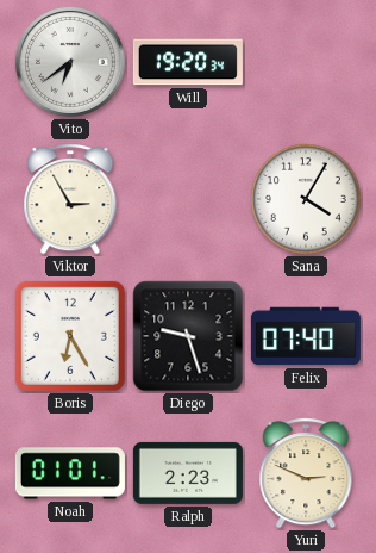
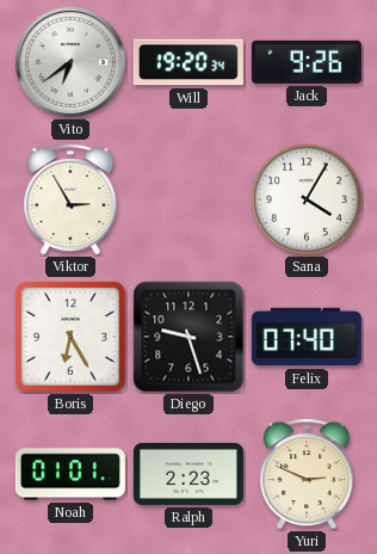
Jack: none -> 9:26
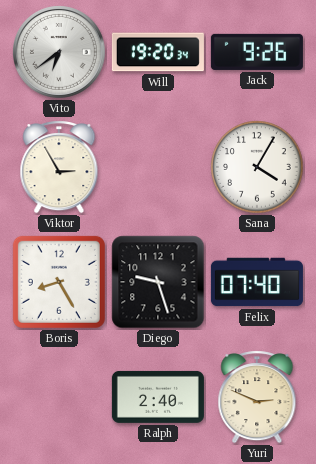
Boris: 6:25 -> 8:25
Noah: 01:01 -> none
Ralph: 2:23 -> 2:40
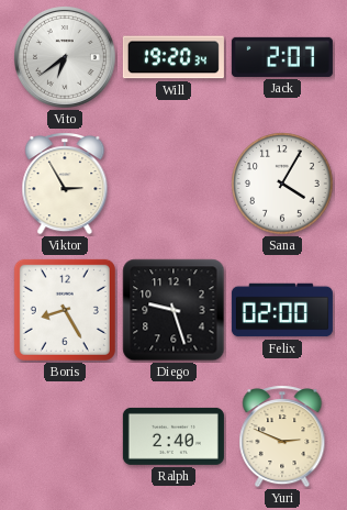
Jack: 9:26 -> 2:07
Felix: 07:40 -> 02:00
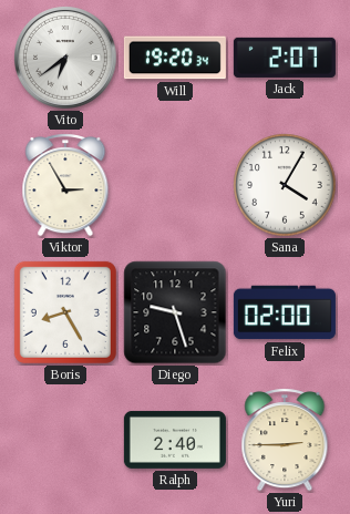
Yuri: 2:49 -> 2:45
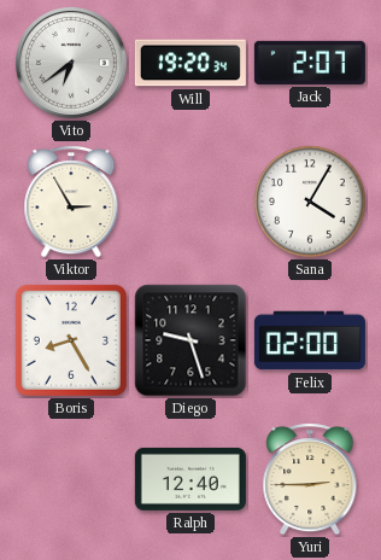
Ralph: 2:40 -> 12:40
